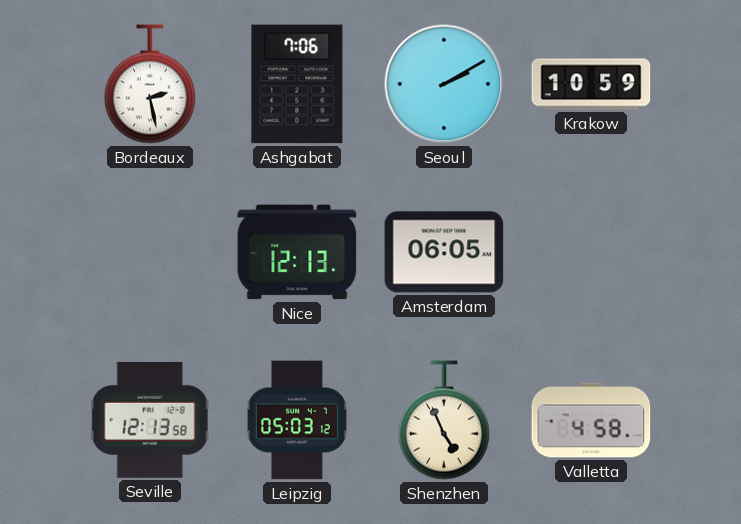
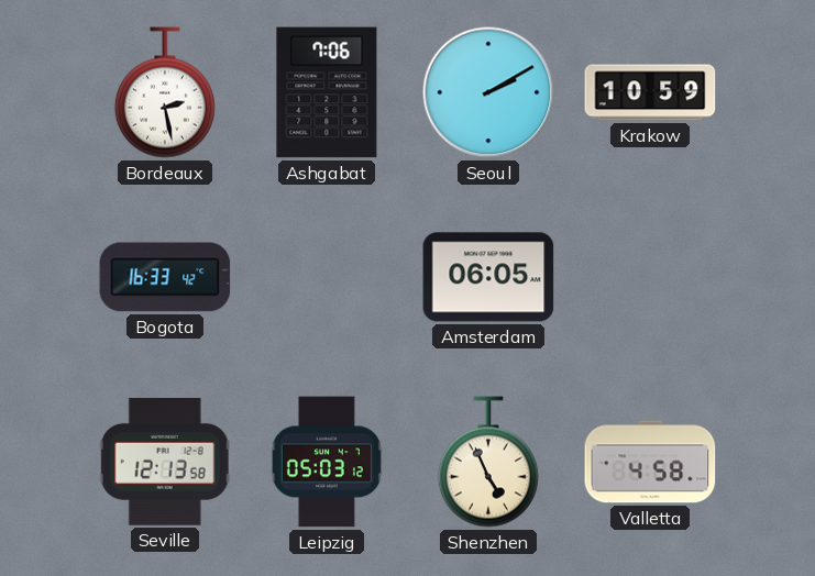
Bogota: none -> 16:33
Nice: 12:13 -> none
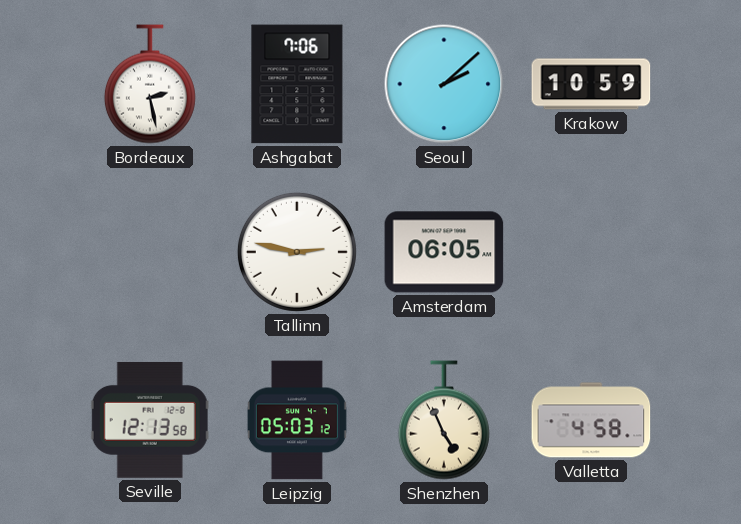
Seoul: 2:10 -> 2:08
Bogota: 16:33 -> none
Tallinn: none -> 2:47
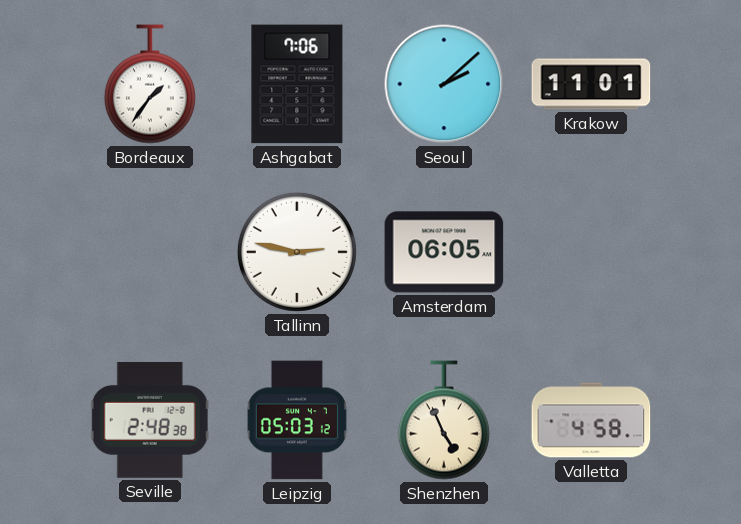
Bordeaux: 2:28 -> 1:36
Krakow: 10:59 -> 11:01
Seville: 12:13 -> 2:48
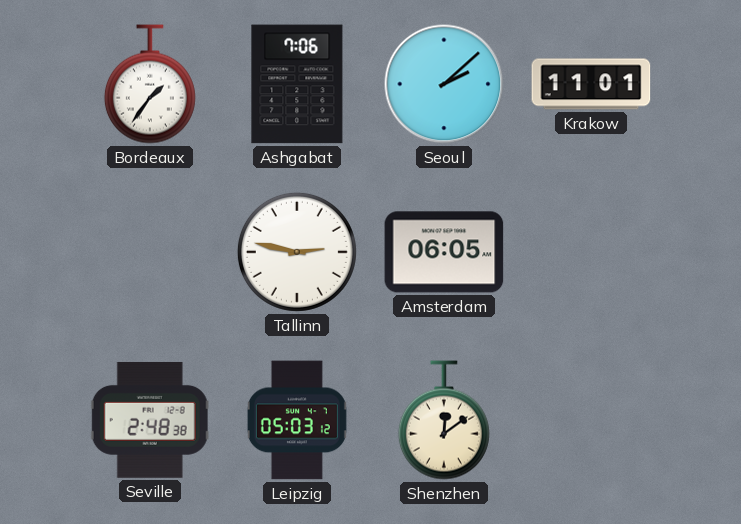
Shenzhen: 4:56 -> 12:09
Valletta: 4:58 -> none
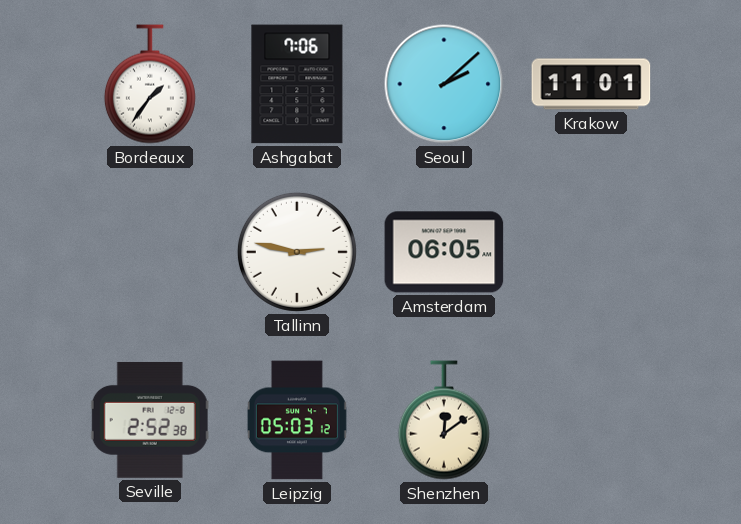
Seville: 2:48 -> 2:52
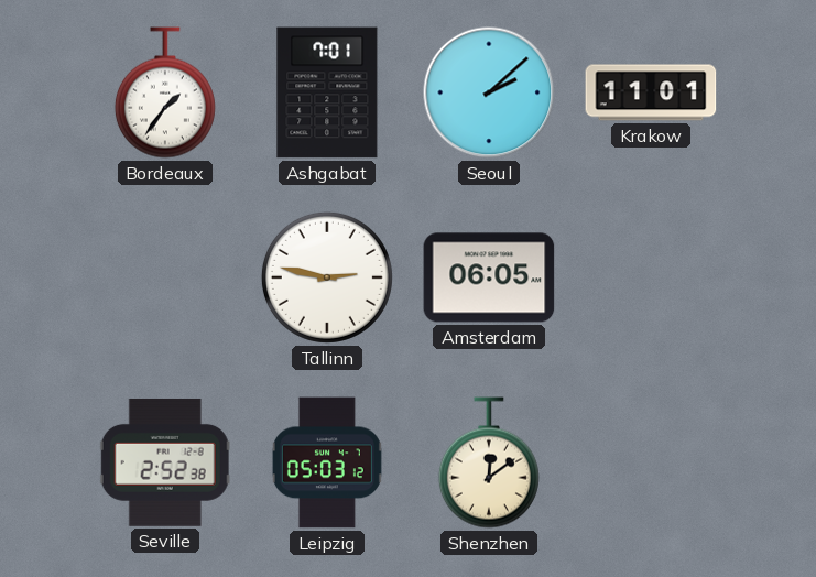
Ashgabat: 7:06 -> 7:01
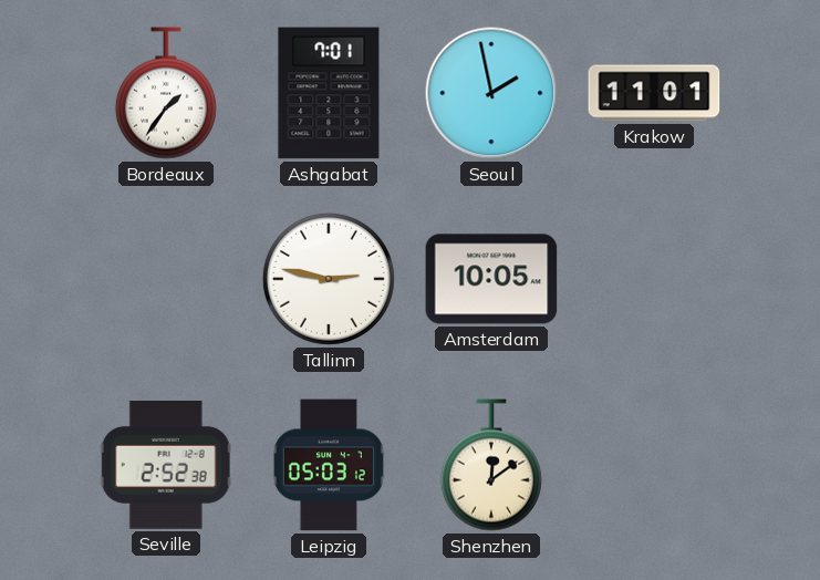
Seoul: 2:08 -> 1:58
Amsterdam: 06:05 -> 10:05
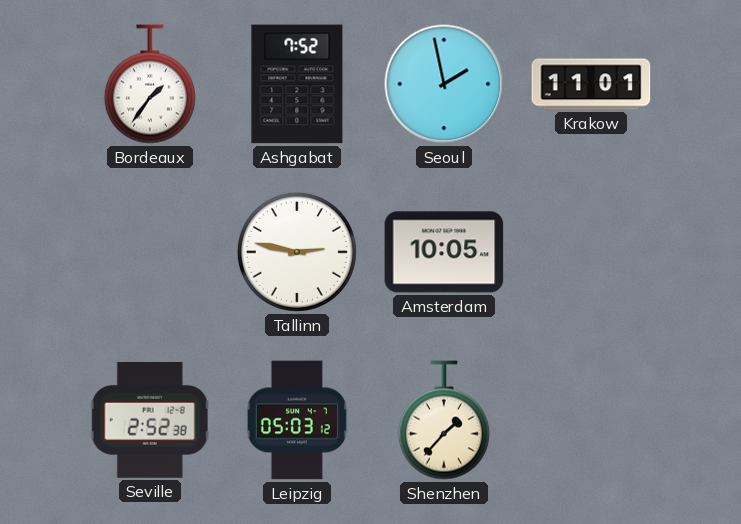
Ashgabat: 7:01 -> 7:52
Shenzhen: 12:09 -> 1:37
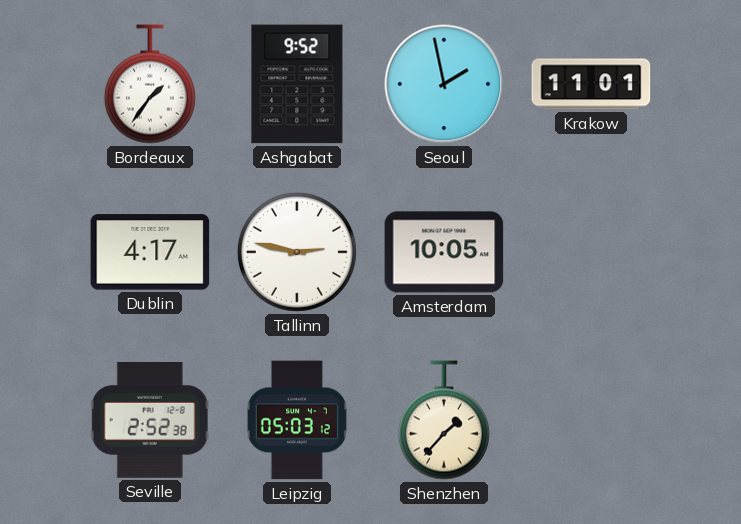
Ashgabat: 7:52 -> 9:52
Dublin: none -> 4:17
